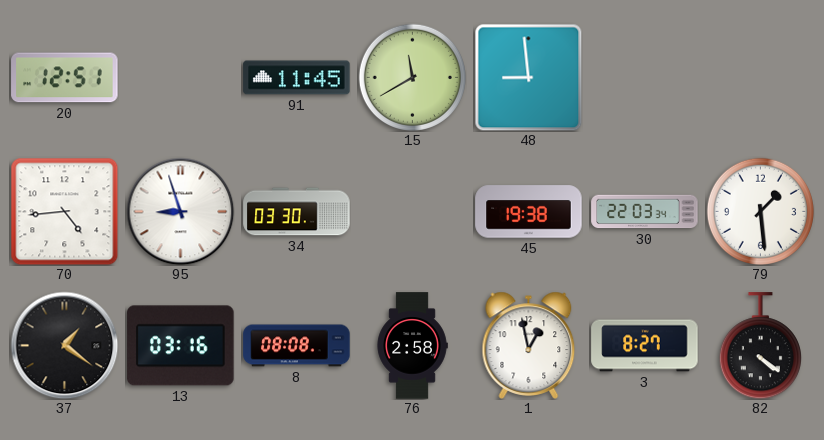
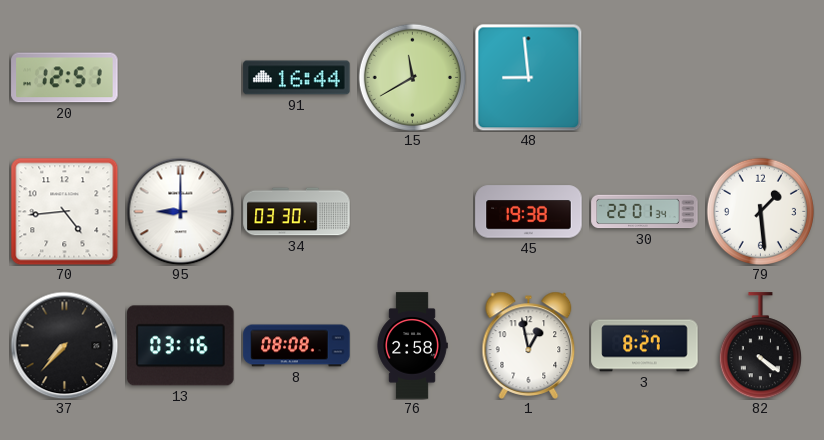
91: 11:45 -> 16:44
95: 8:57 -> 9:00
30: 22:03 -> 22:01
37: 1:21 -> 7:37
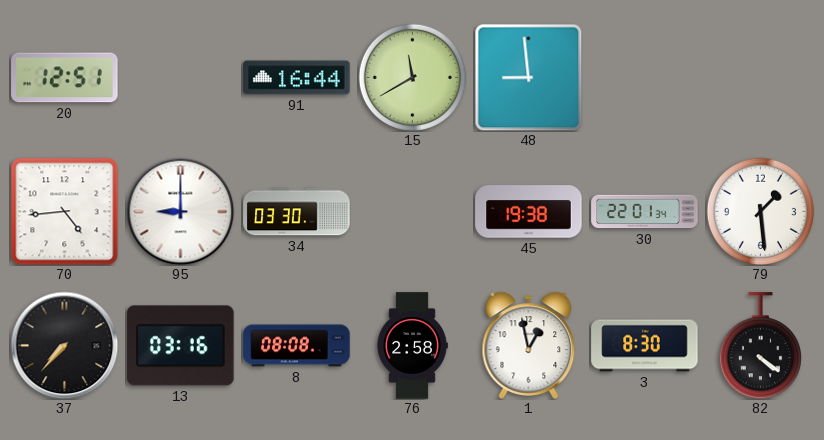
3: 8:27 -> 8:30
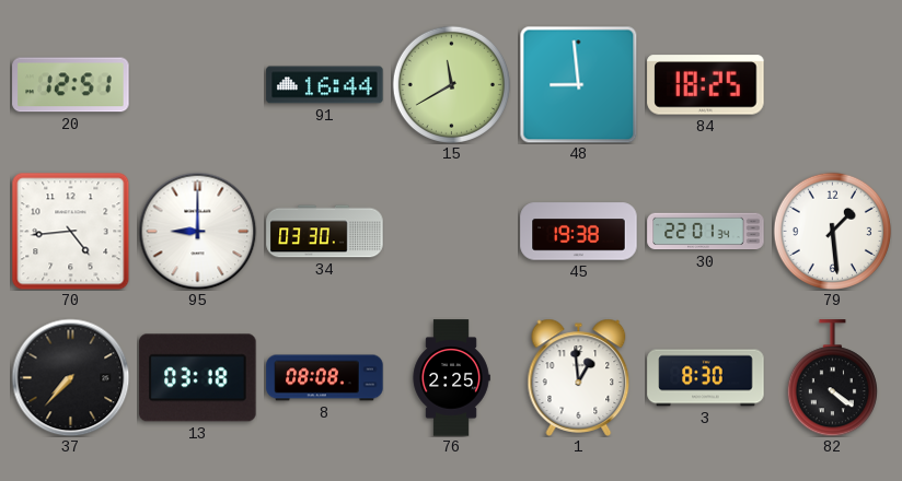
84: none -> 18:25
13: 03:16 -> 03:18
76: 2:58 -> 2:25
1: 12:58 -> 12:59
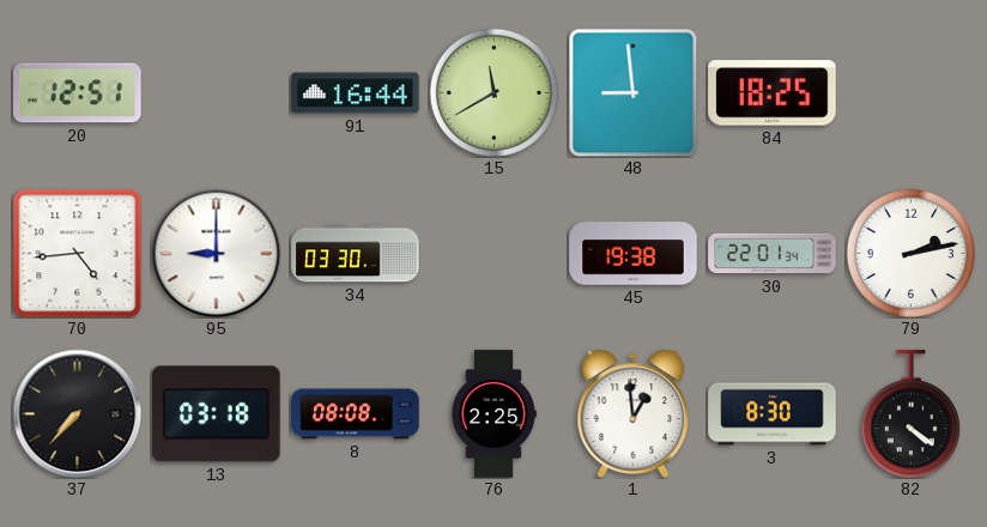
79: 1:29 -> 2:13
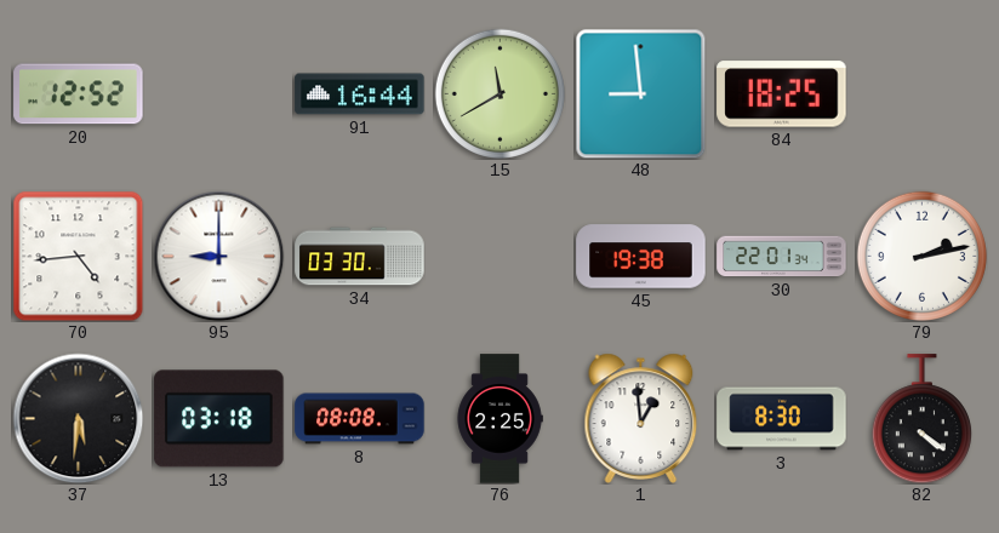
20: 12:51 -> 12:52
37: 7:37 -> 5:31
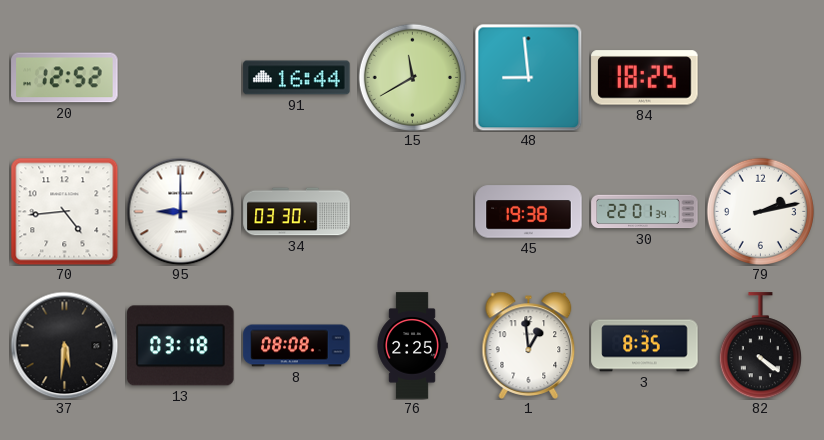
3: 8:30 -> 8:35
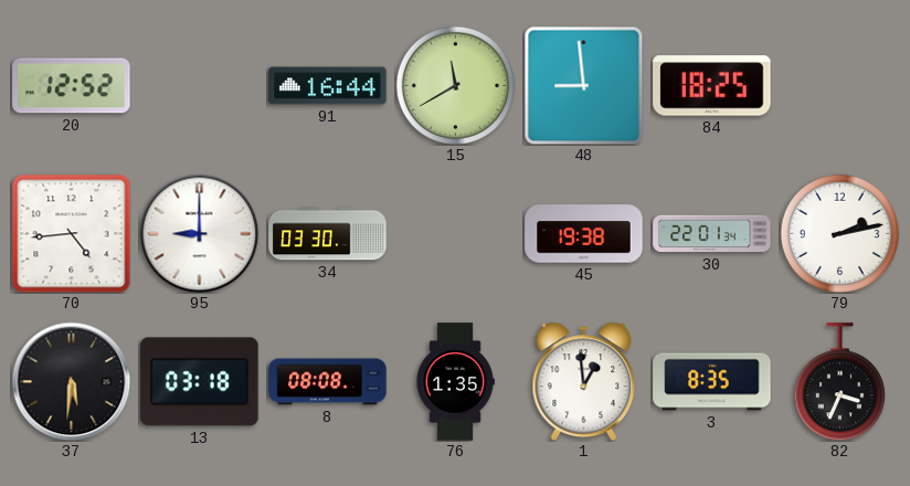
76: 2:25 -> 1:35
82: 4:21 -> 3:34
